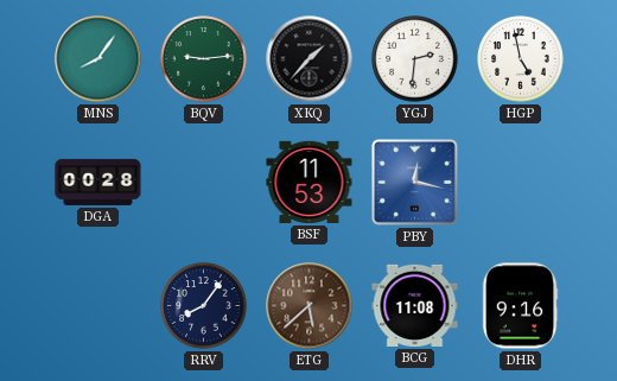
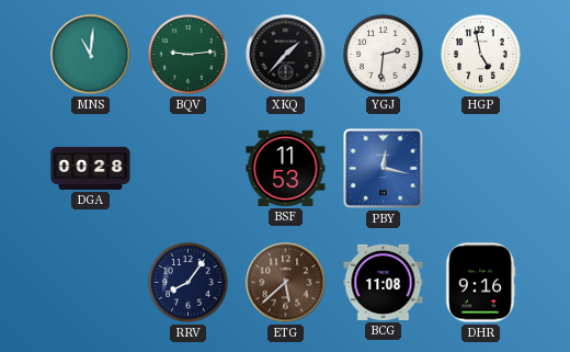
MNS: 8:06 -> 11:01
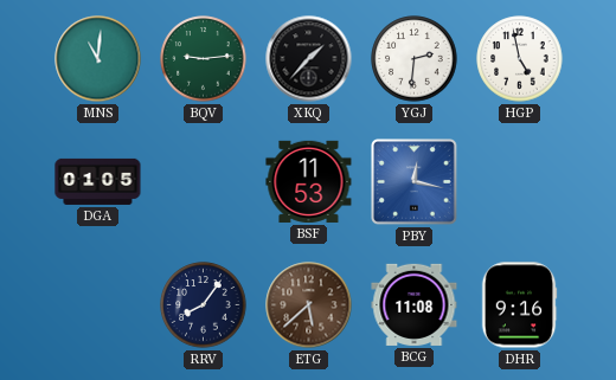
DGA: 00:28 -> 01:05
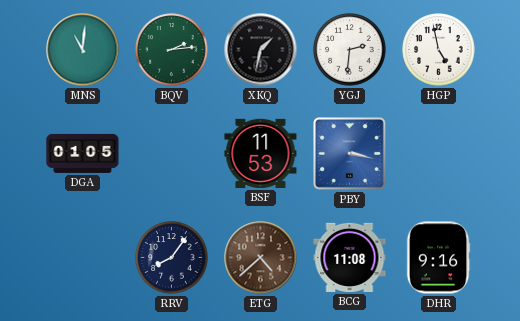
BQV: 9:14 -> 2:14
XKQ: 1:37 -> 1:32
PBY: 12:17 -> 3:17
ETG: 5:38 -> 4:38
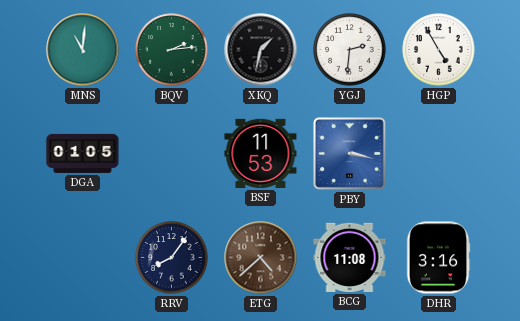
HGP: 4:58 -> 4:55
DHR: 9:16 -> 3:16
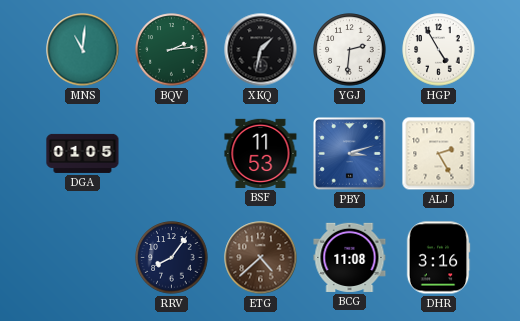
PBY: 3:17 -> 3:12
ALJ: none -> 2:25
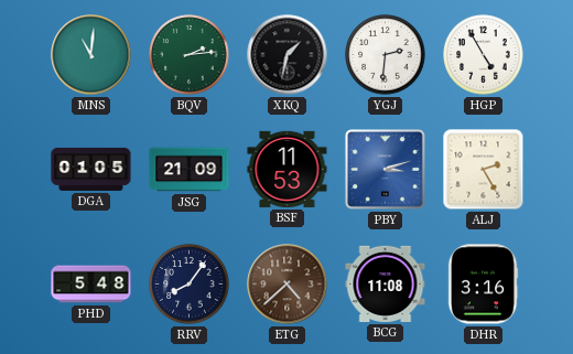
JSG: none -> 21:09
PHD: none -> 5:48
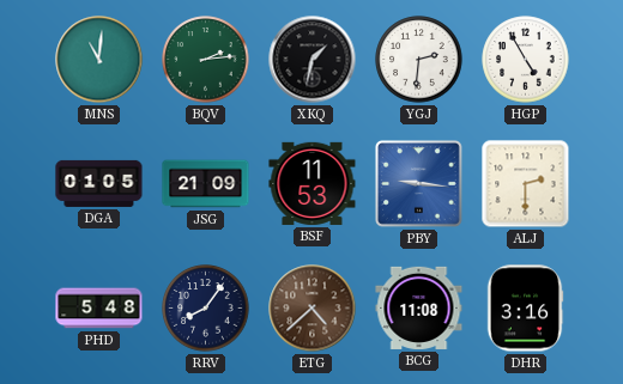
PBY: 3:12 -> 9:16
ALJ: 2:25 -> 2:30
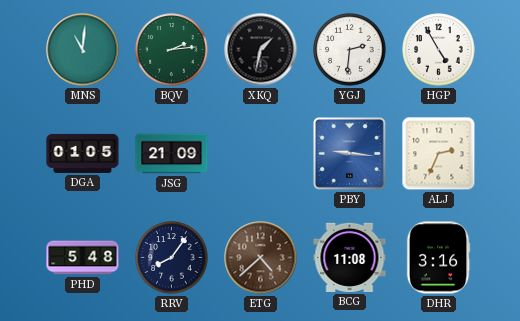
BSF: 11:53 -> none
ALJ: 2:30 -> 2:34
